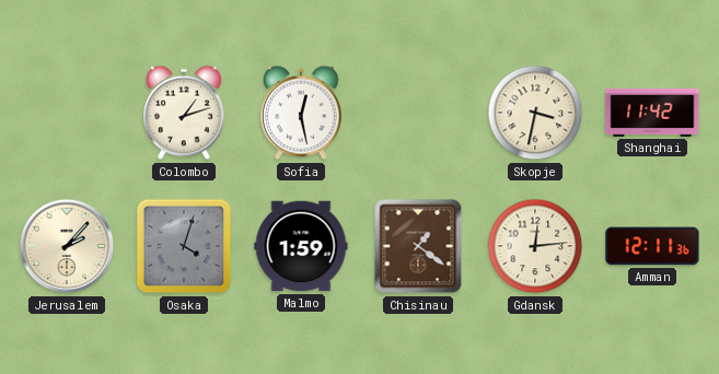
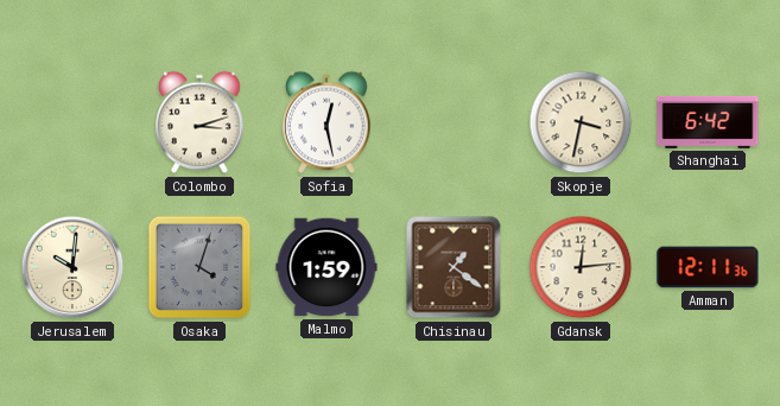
Colombo: 1:12 -> 3:12
Shanghai: 11:42 -> 6:42
Jerusalem: 2:07 -> 10:01
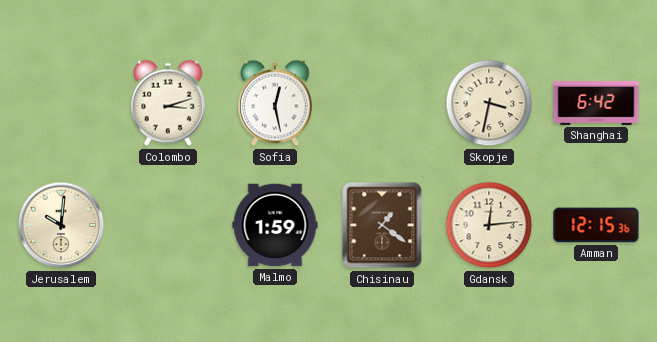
Osaka: 4:03 -> none
Amman: 12:11 -> 12:15
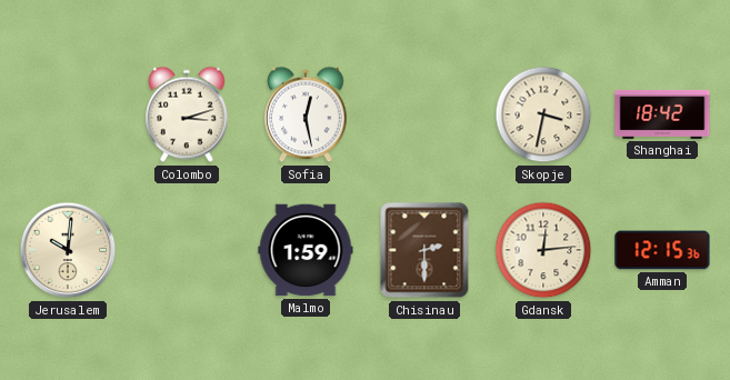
Shanghai: 6:42 -> 18:42
Chisinau: 1:21 -> 2:30
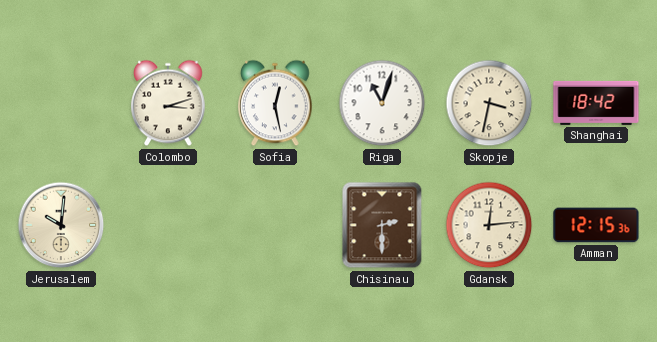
Riga: none -> 11:03
Malmo: 1:59 -> none
